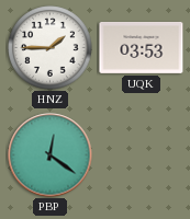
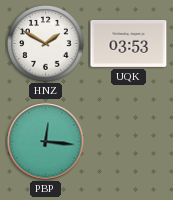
HNZ: 1:45 -> 1:50
PBP: 12:21 -> 12:16
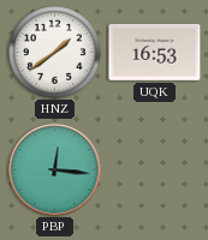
HNZ: 1:50 -> 1:39
UQK: 03:53 -> 16:53
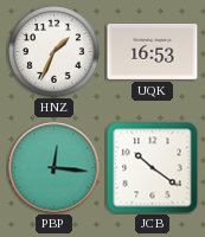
HNZ: 1:39 -> 1:34
JCB: none -> 10:21
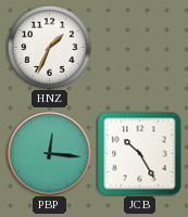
UQK: 16:53 -> none
JCB: 10:21 -> 10:25
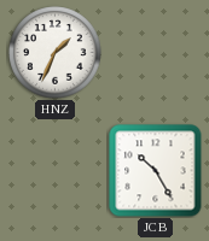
PBP: 12:16 -> none
